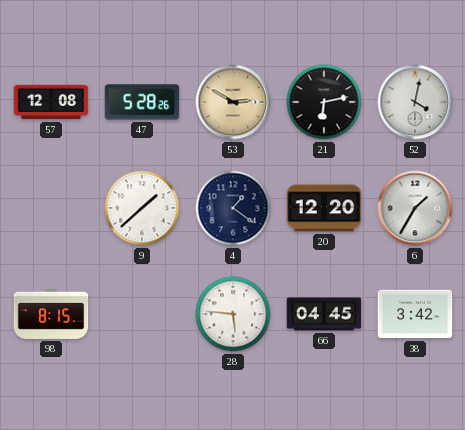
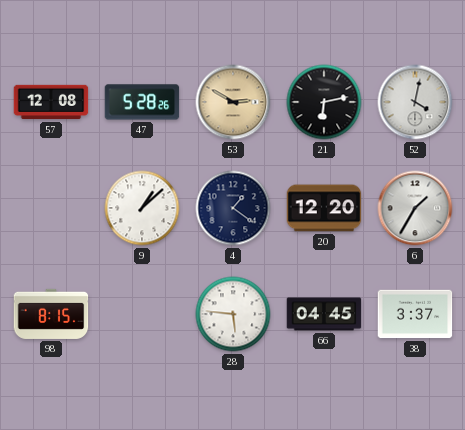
9: 1:38 -> 1:08
38: 3:42 -> 3:37
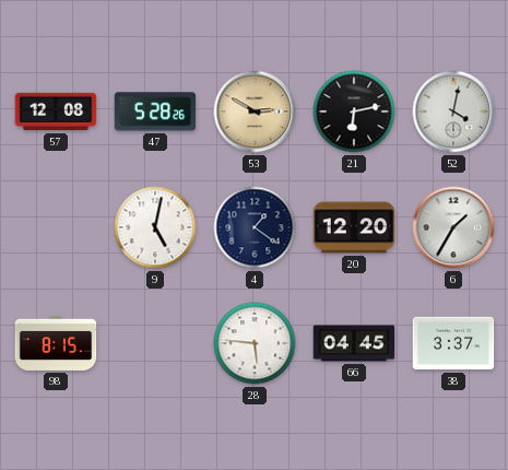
9: 1:08 -> 5:02
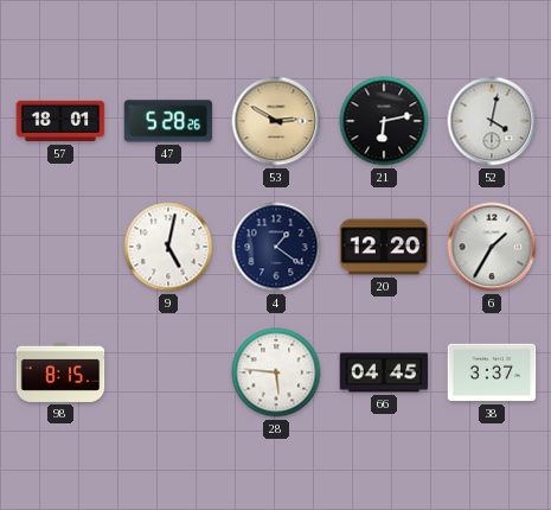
57: 12:08 -> 18:01
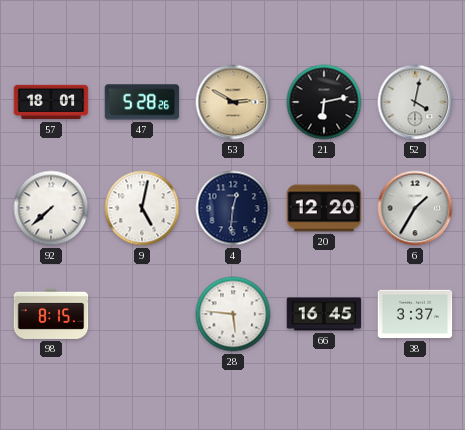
92: none -> 7:38
4: 1:21 -> 12:31
66: 04:45 -> 16:45
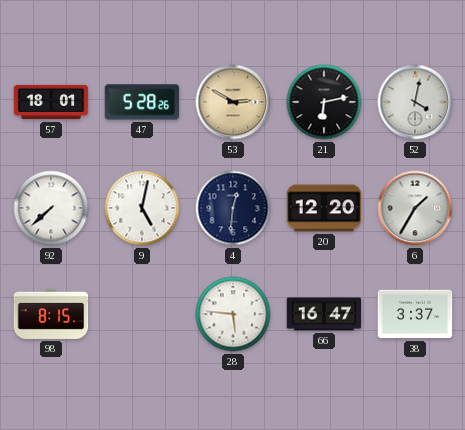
66: 16:45 -> 16:47
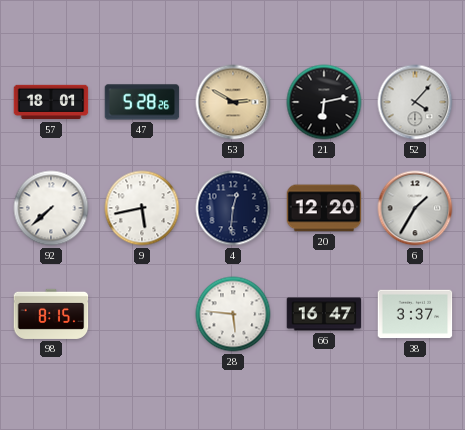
52: 4:02 -> 4:07
9: 5:02 -> 5:43
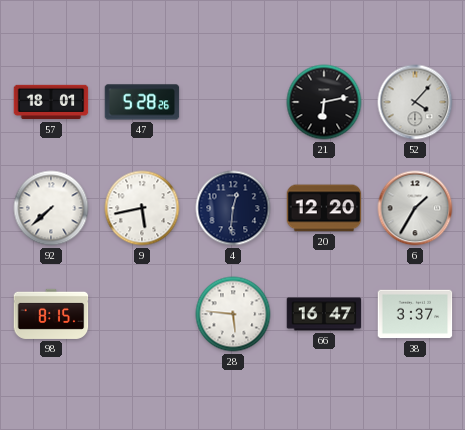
53: 2:50 -> none
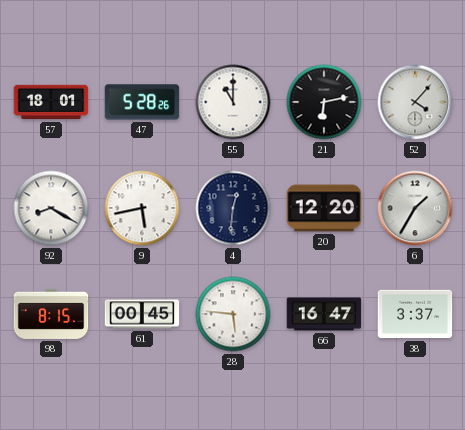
55: none -> 11:00
92: 7:38 -> 8:20
61: none -> 00:45
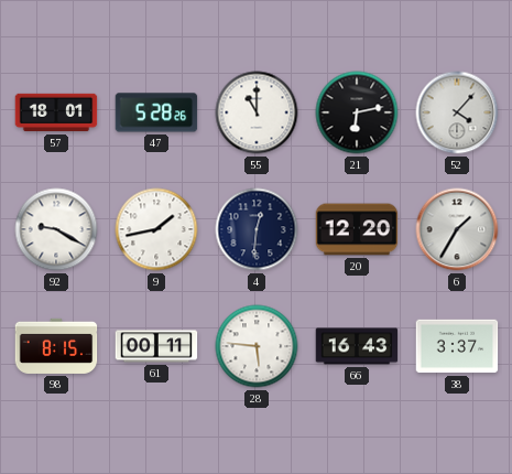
92: 8:20 -> 9:20
9: 5:43 -> 1:43
61: 00:45 -> 00:11
66: 16:47 -> 16:43
